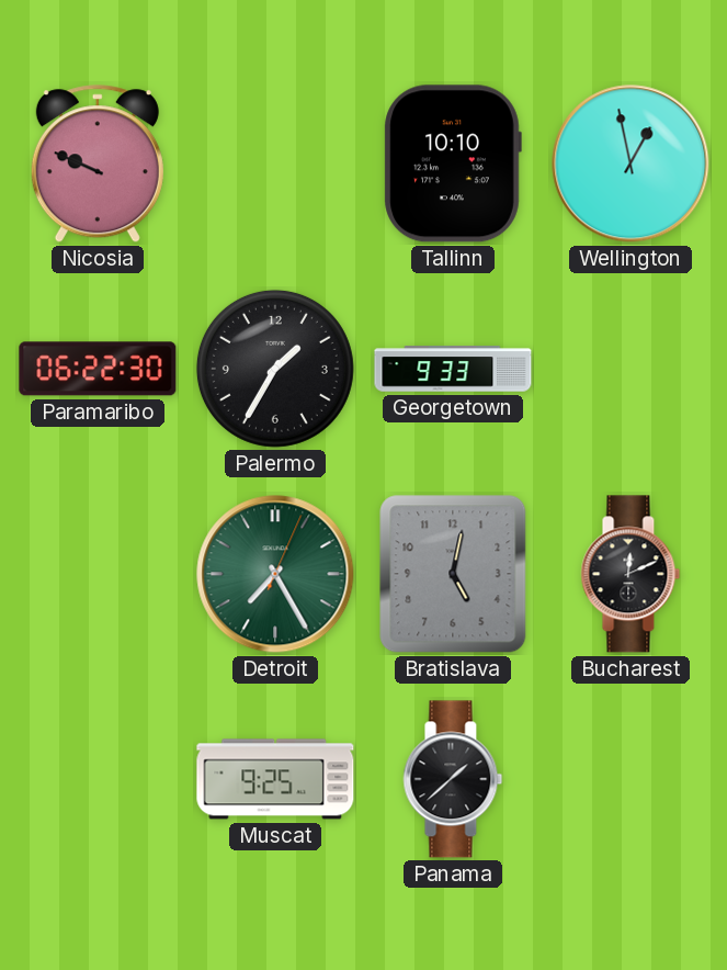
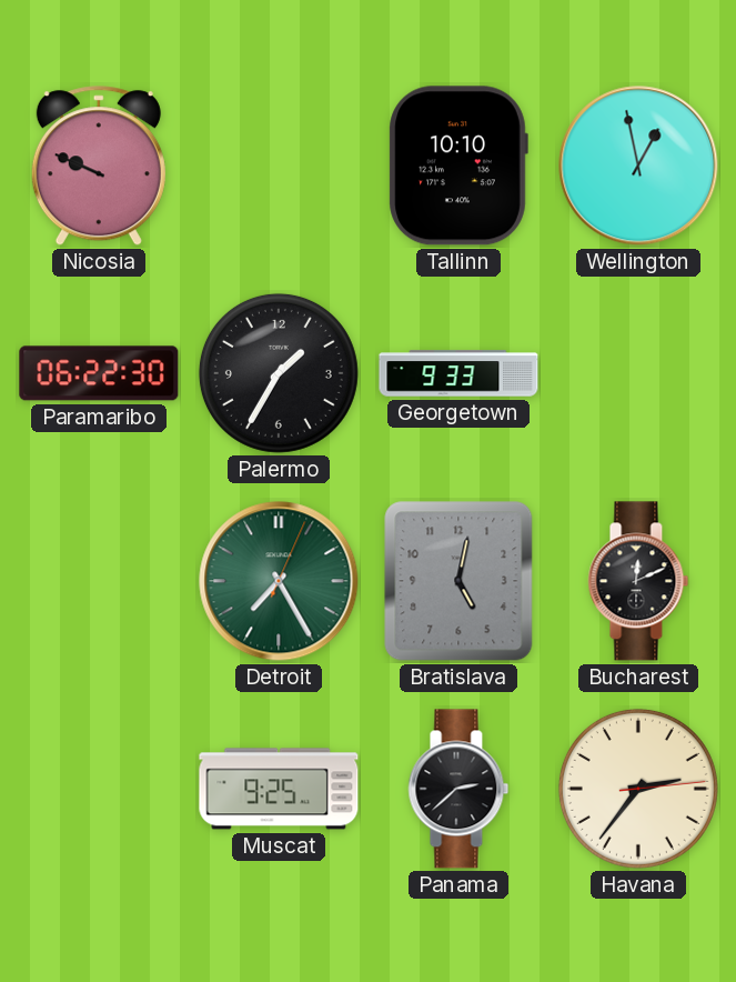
Panama: 1:38 -> 2:38
Havana: none -> 2:36
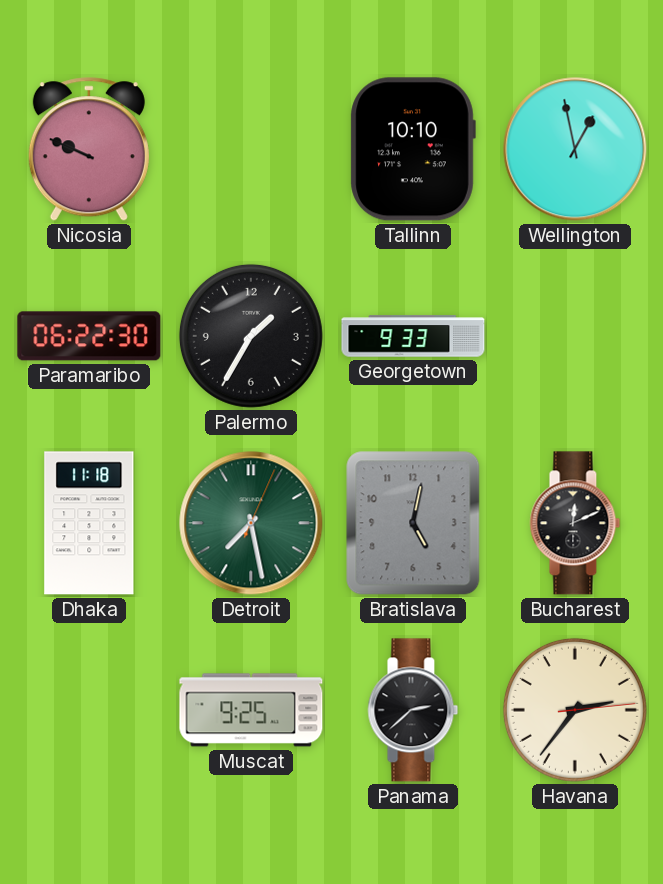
Dhaka: none -> 11:18
Detroit: 7:25 -> 7:28
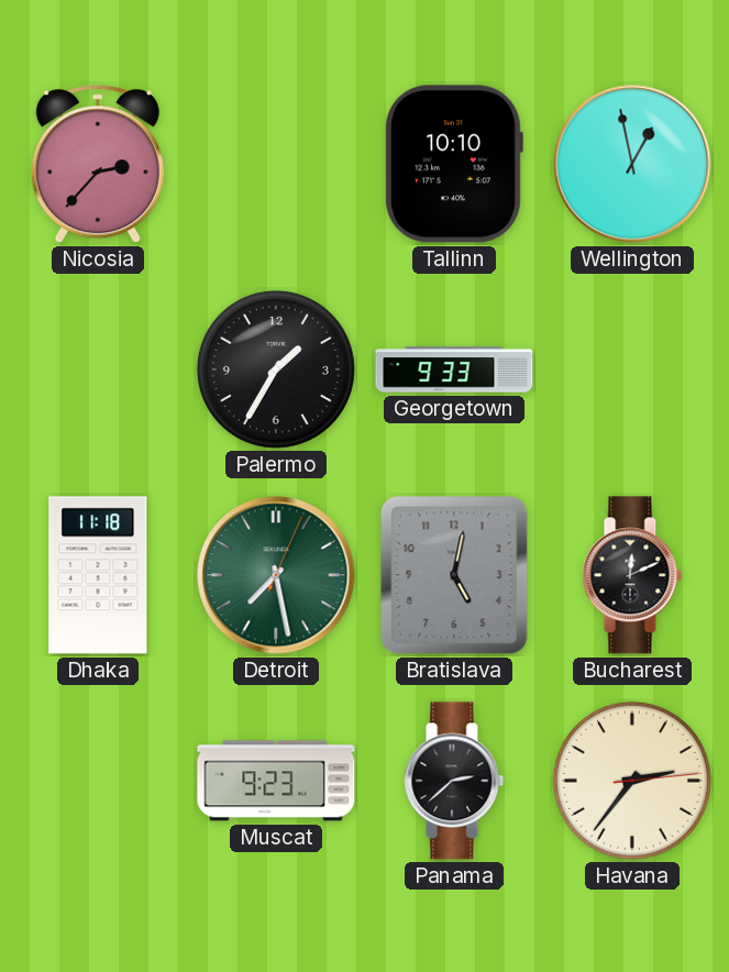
Nicosia: 9:49 -> 2:37
Paramaribo: 06:22 -> none
Muscat: 9:25 -> 9:23
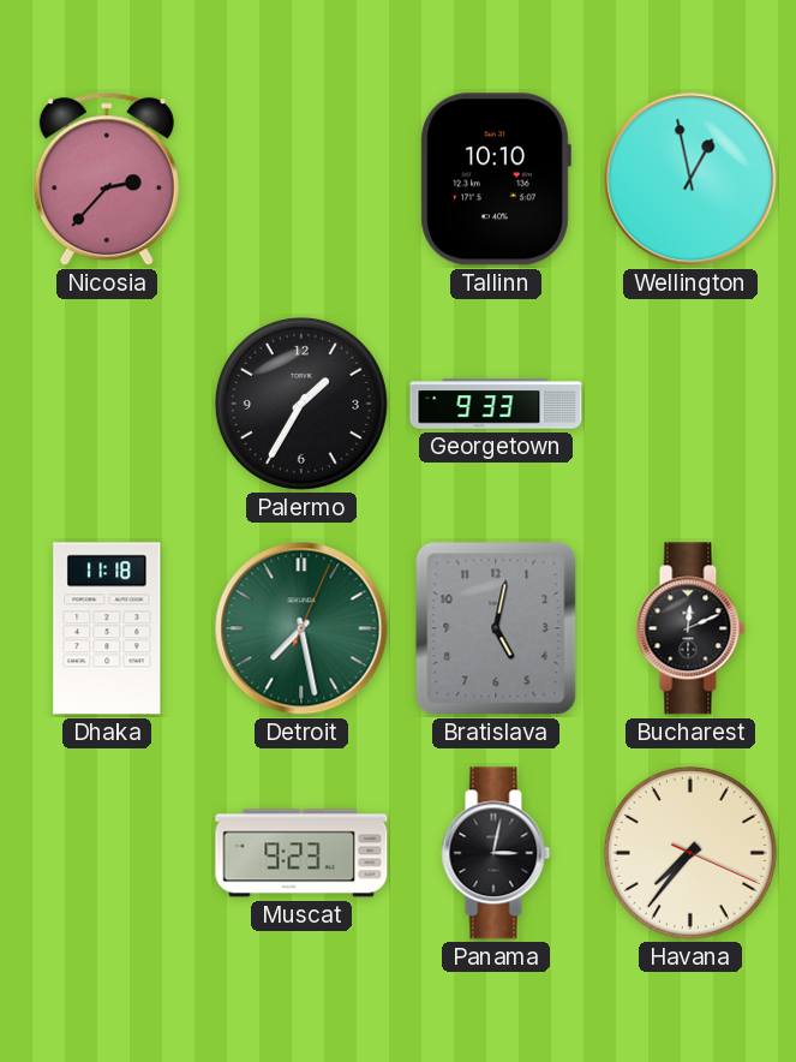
Panama: 2:38 -> 3:02
Havana: 2:36 -> 7:36
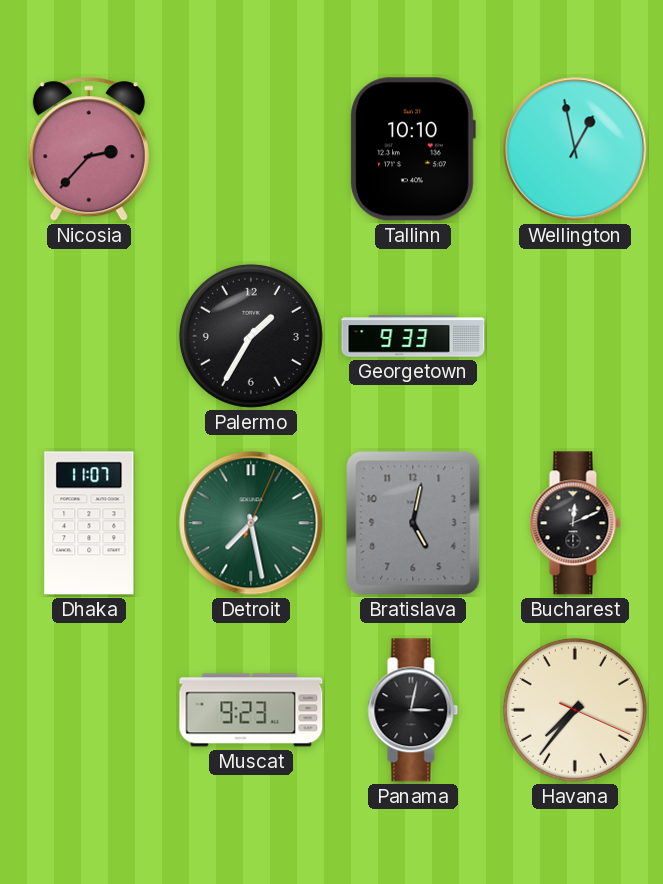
Dhaka: 11:18 -> 11:07
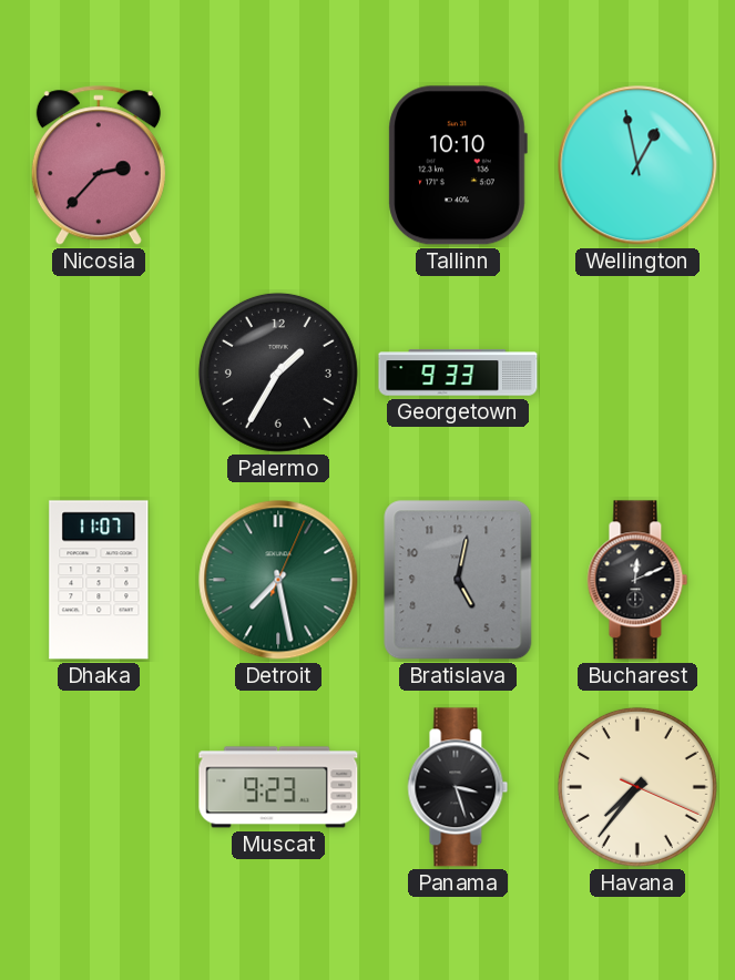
Panama: 3:02 -> 3:27
